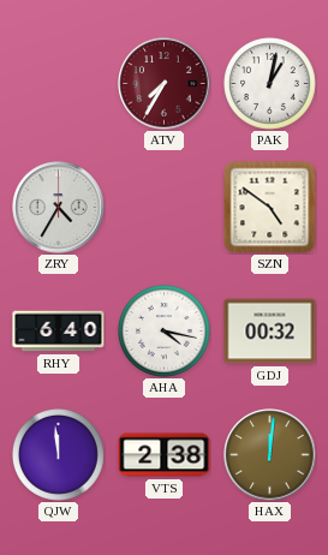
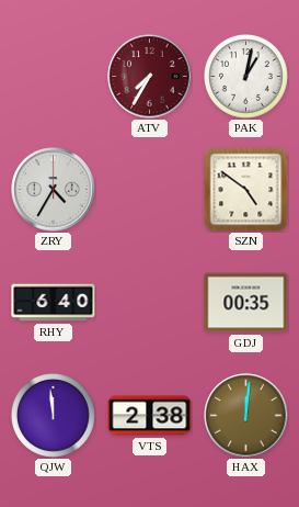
AHA: 4:17 -> none
GDJ: 00:32 -> 00:35
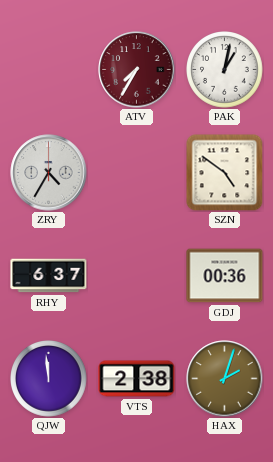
RHY: 6:40 -> 6:37
GDJ: 00:35 -> 00:36
HAX: 12:01 -> 2:03
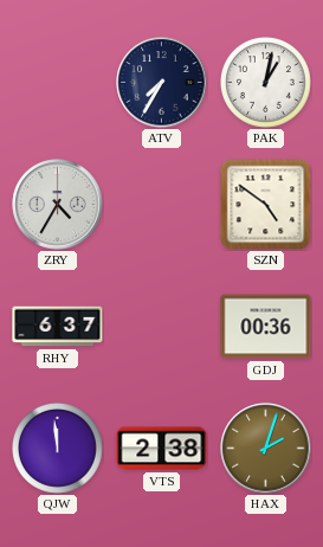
ATV dial: burgundy -> navy
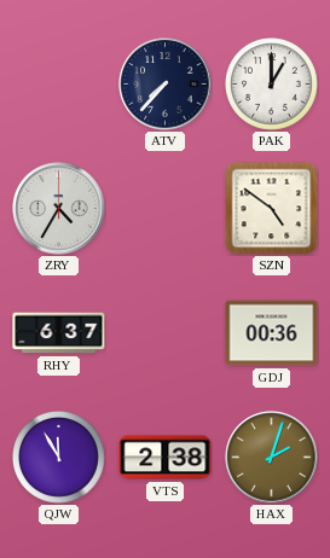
ATV: 7:35 -> 7:37
PAK: 1:02 -> 1:00
QJW: 11:59 -> 11:55
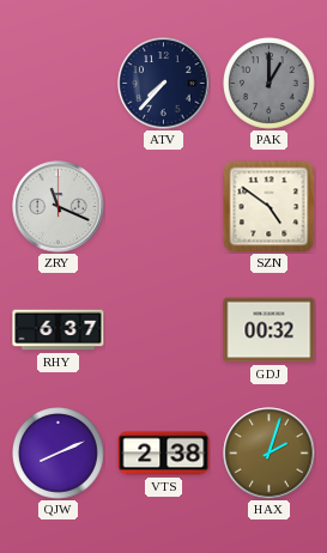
PAK dial: white -> grey
ZRY: 4:35 -> 11:19
GDJ: 00:36 -> 00:32
QJW: 11:55 -> 8:11
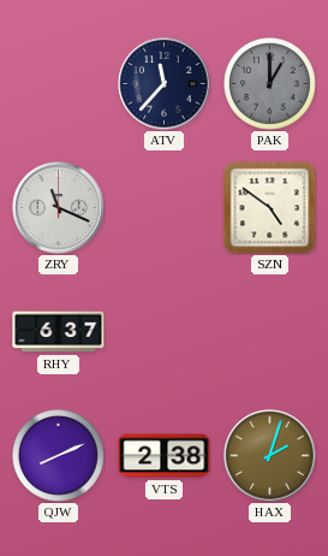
ATV: 7:37 -> 11:37
GDJ: 00:32 -> none
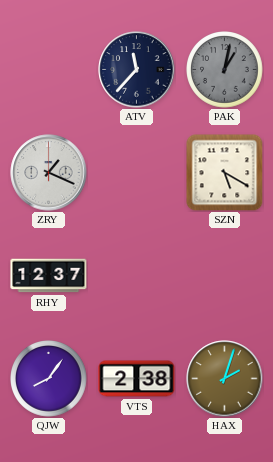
PAK: 1:00 -> 1:02
ZRY: 11:19 -> 1:19
SZN: 4:51 -> 5:20
RHY: 6:37 -> 12:37
QJW: 8:11 -> 8:06
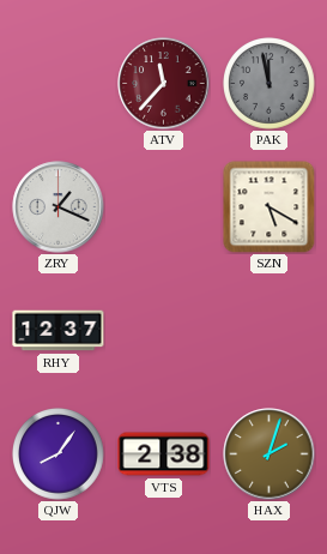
ATV dial: navy -> burgundy
PAK: 1:02 -> 11:58
